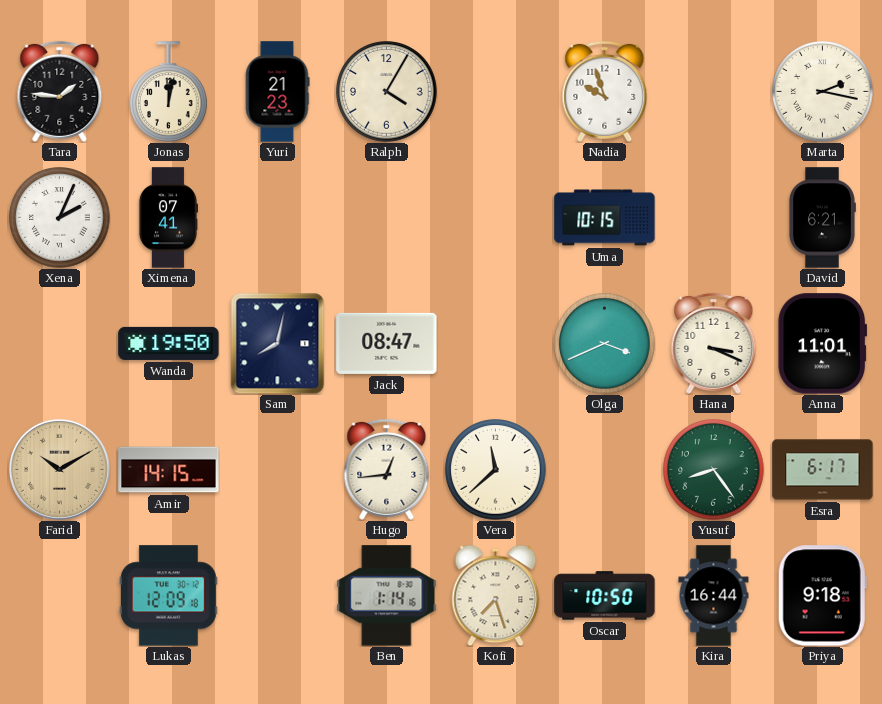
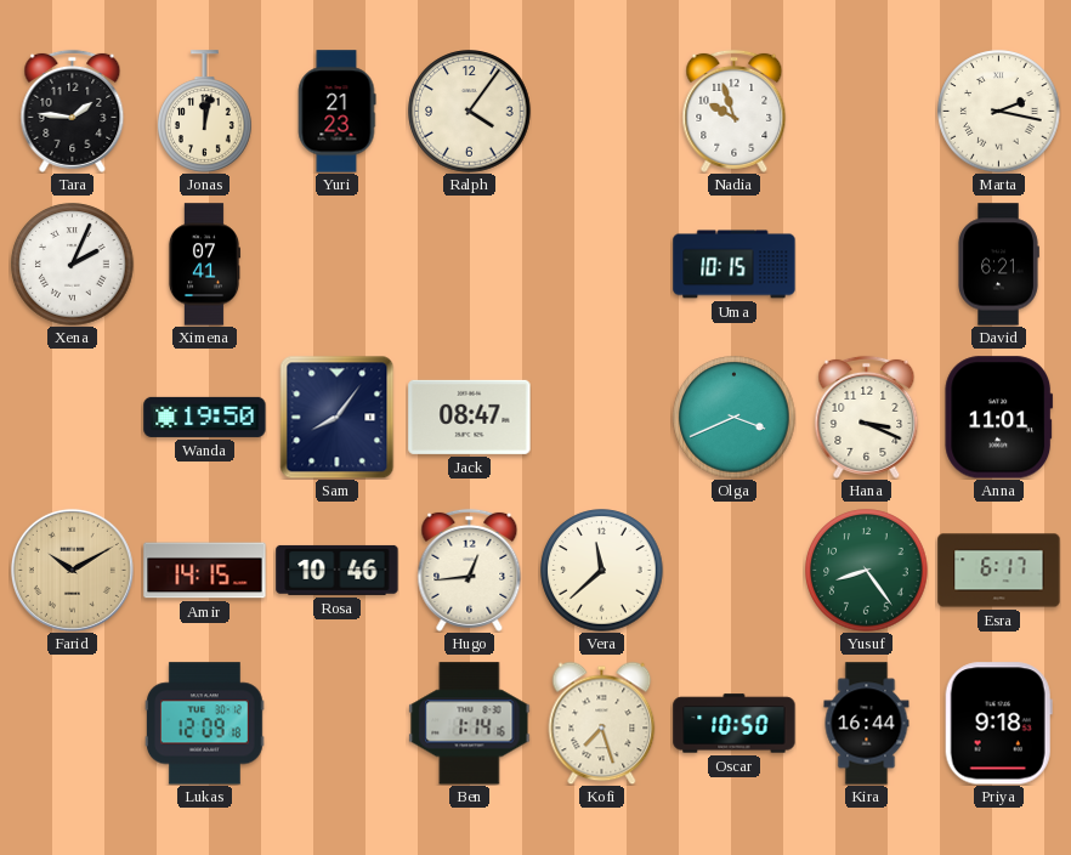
Ralph: 4:05 -> 4:06
Sam: 8:02 -> 8:06
Rosa: none -> 10:46
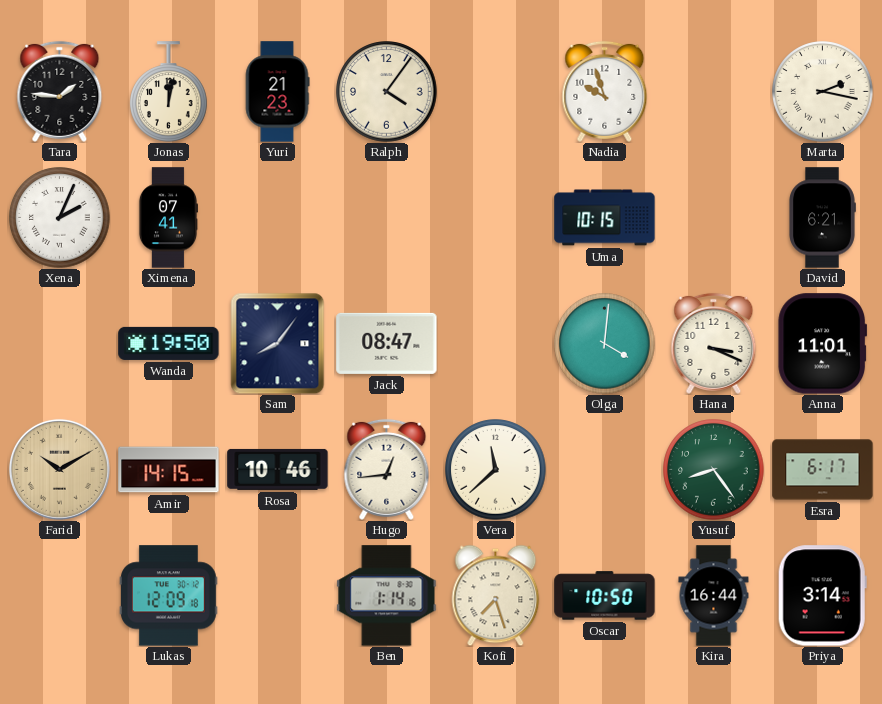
Olga: 3:41 -> 4:01
Priya: 9:18 -> 3:14
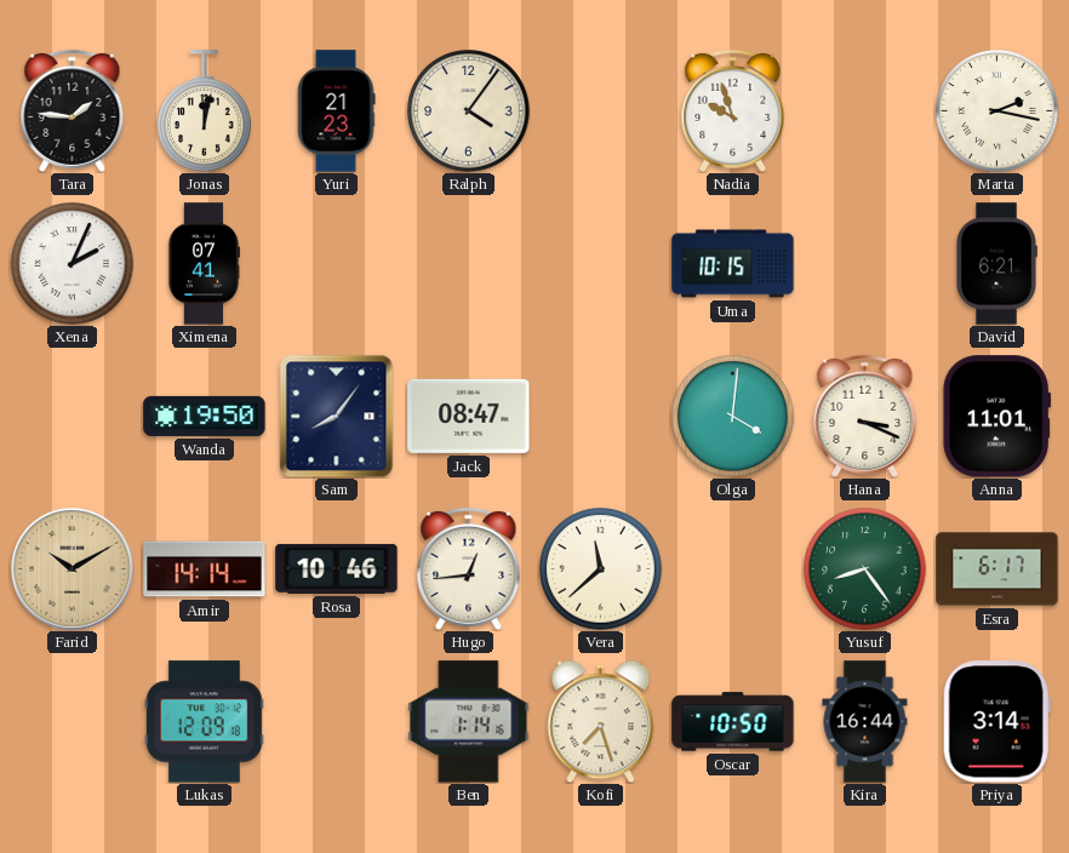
Amir: 14:15 -> 14:14
